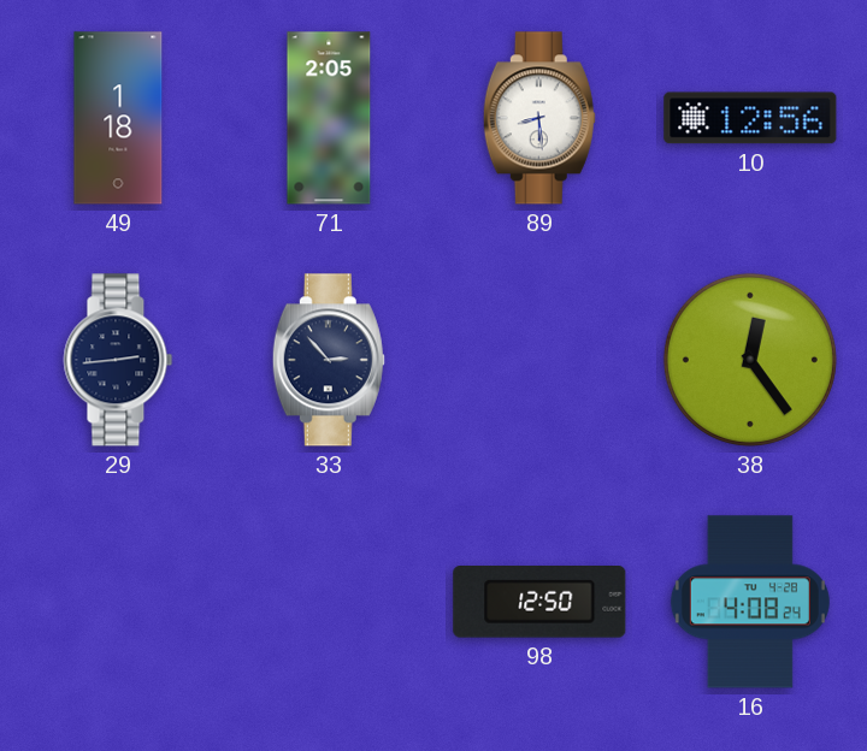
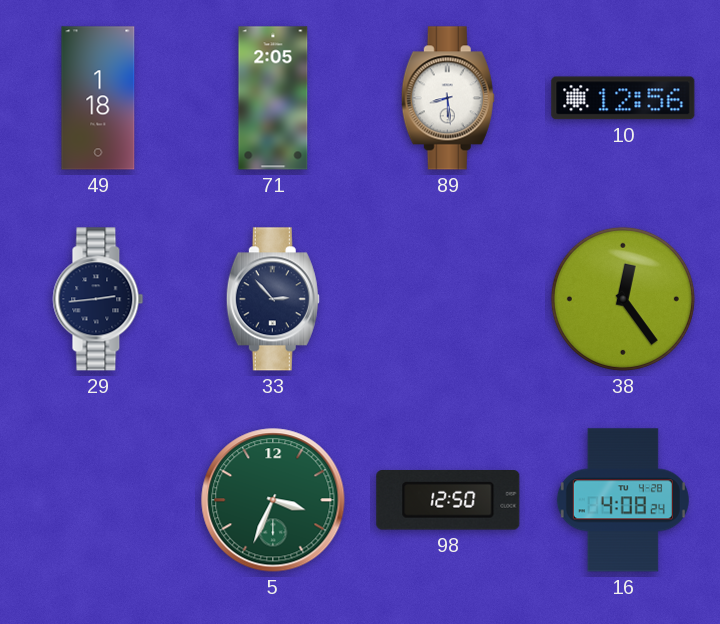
5: none -> 3:34
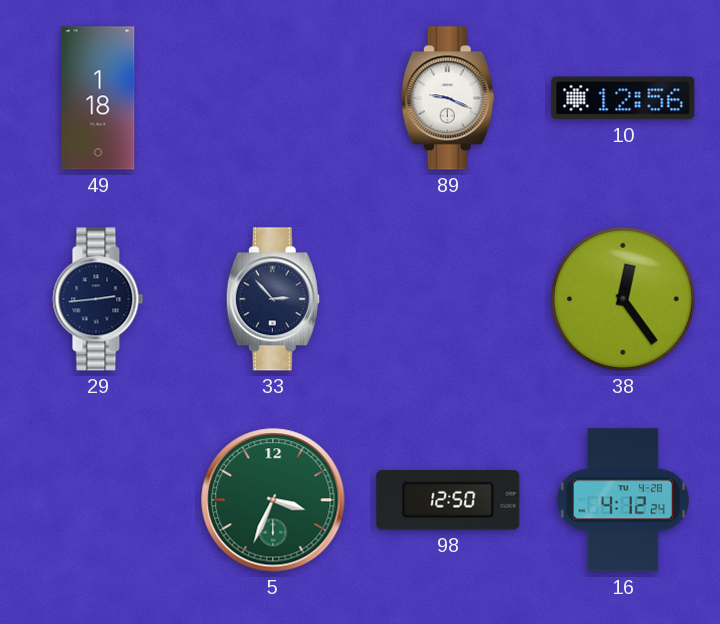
71: 2:05 -> none
89: 8:29 -> 9:19
16: 4:08 -> 4:12
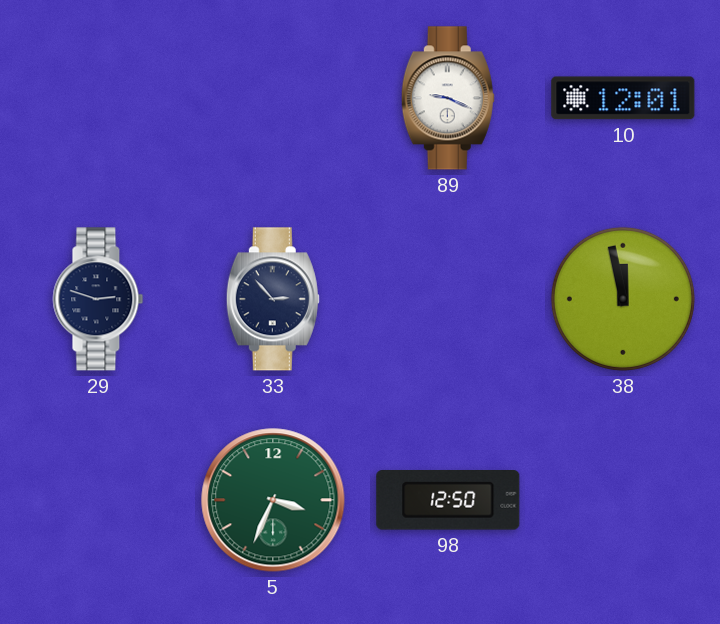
49: 1:18 -> none
10: 12:56 -> 12:01
29: 2:44 -> 2:48
38: 12:24 -> 11:58
16: 4:12 -> none
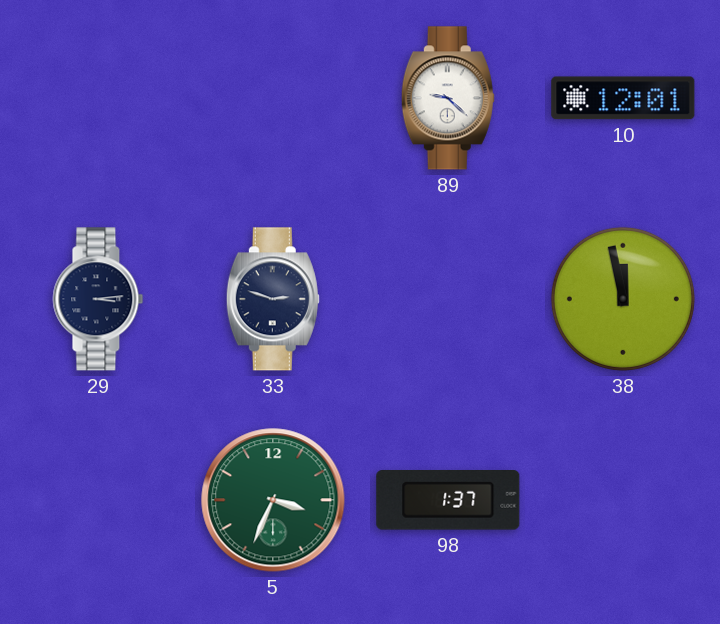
89: 9:19 -> 9:22
29: 2:48 -> 3:14
33: 2:53 -> 2:48
98: 12:50 -> 1:37
